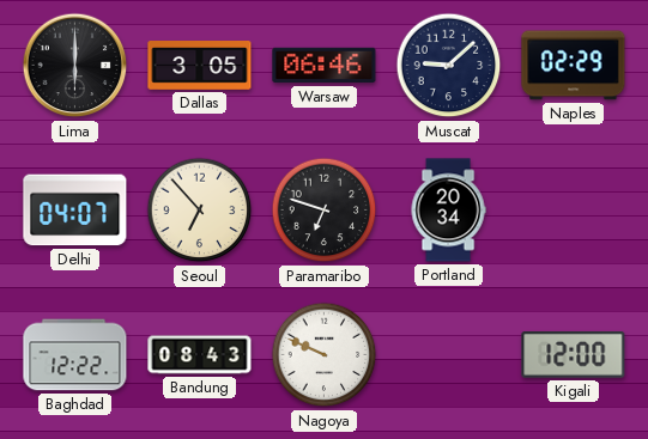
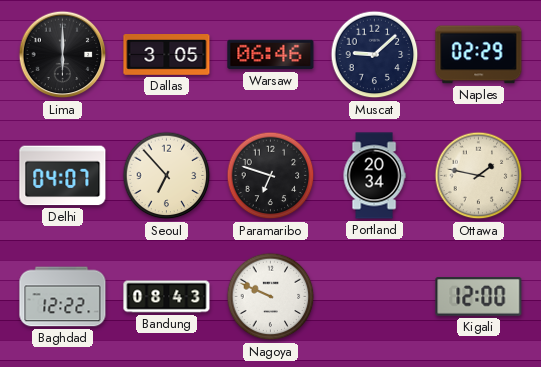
Ottawa: none -> 1:47
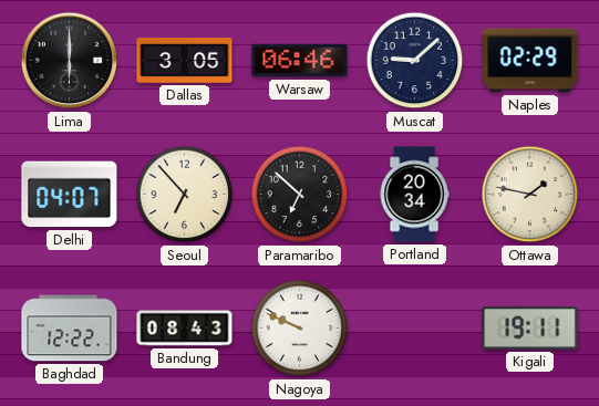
Paramaribo: 6:48 -> 6:52
Kigali: 12:00 -> 19:11
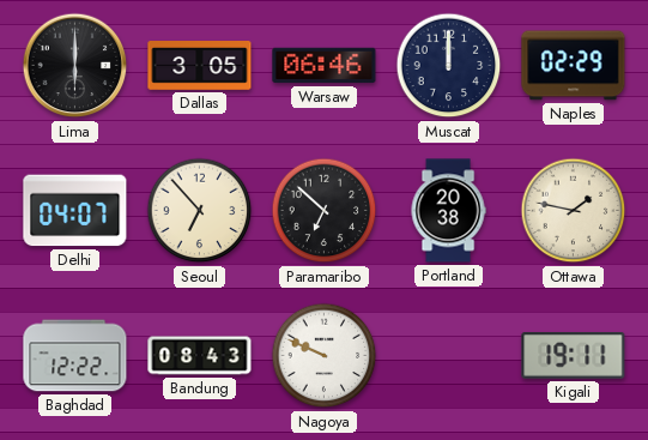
Muscat: 9:08 -> 12:00
Portland: 20:34 -> 20:38
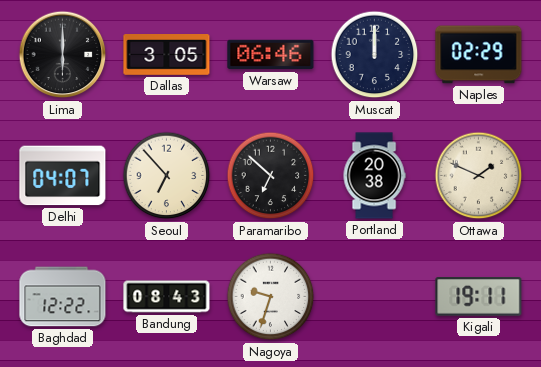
Ottawa: 1:47 -> 1:49
Nagoya: 9:49 -> 9:33
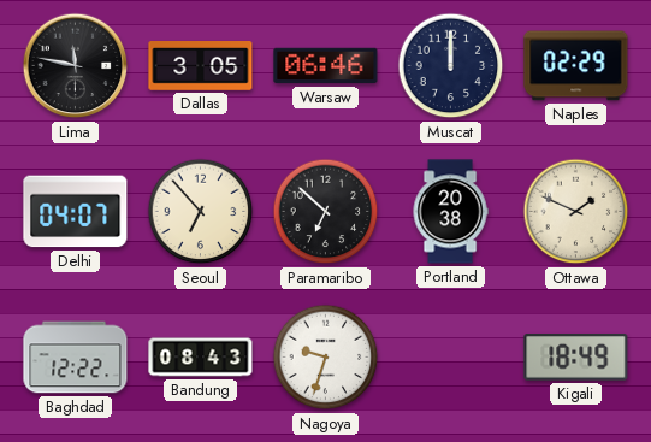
Lima: 6:00 -> 11:47
Kigali: 19:11 -> 18:49
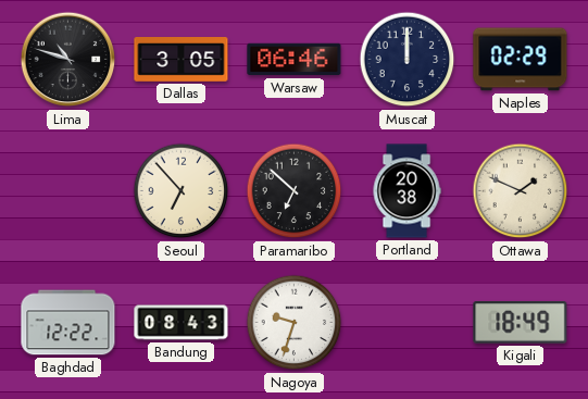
Lima: 11:47 -> 10:48
Delhi: 04:07 -> none
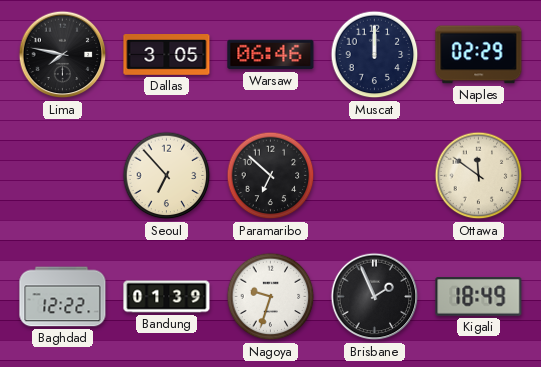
Lima: 10:48 -> 7:47
Portland: 20:38 -> none
Ottawa: 1:49 -> 11:51
Bandung: 08:43 -> 01:39
Brisbane: none -> 1:56
